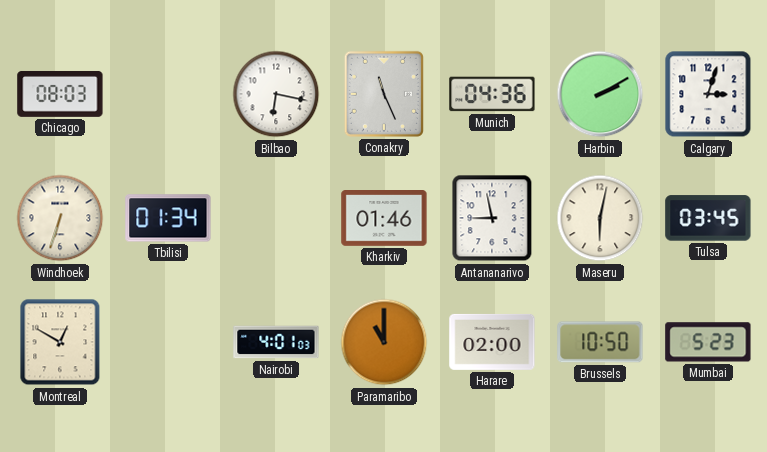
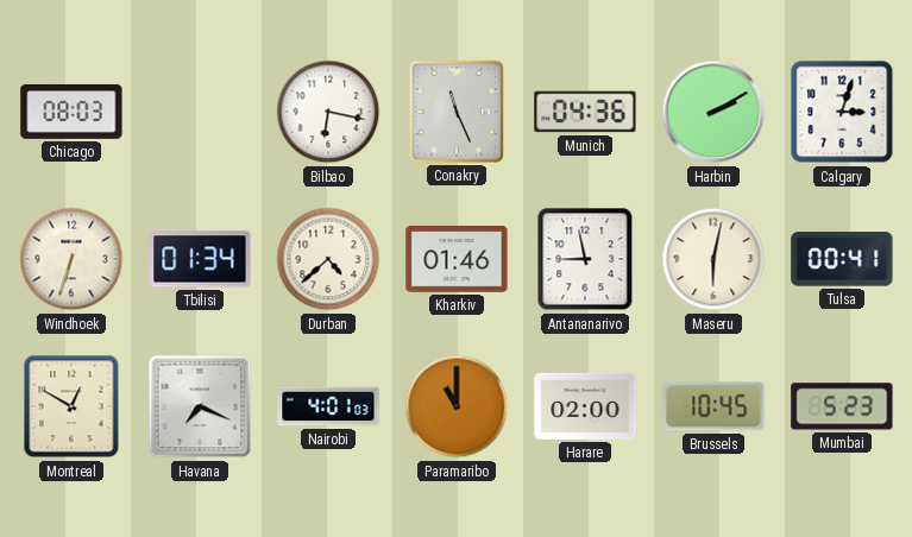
Durban: none -> 4:38
Tulsa: 03:45 -> 00:41
Havana: none -> 7:19
Brussels: 10:50 -> 10:45
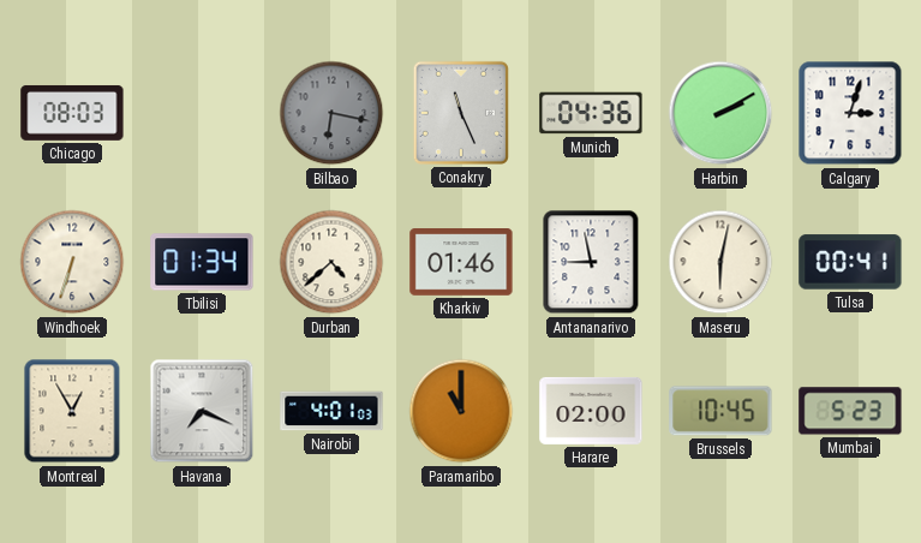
Bilbao dial: white -> grey
Montreal: 12:50 -> 12:55
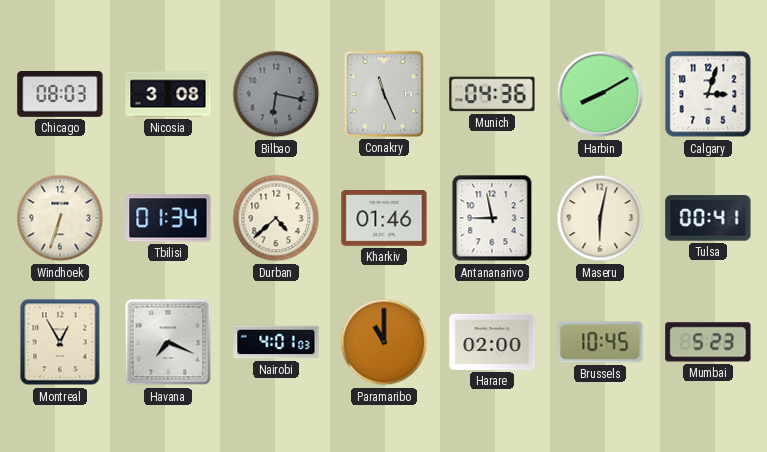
Nicosia: none -> 3:08
Harbin: 2:10 -> 8:10
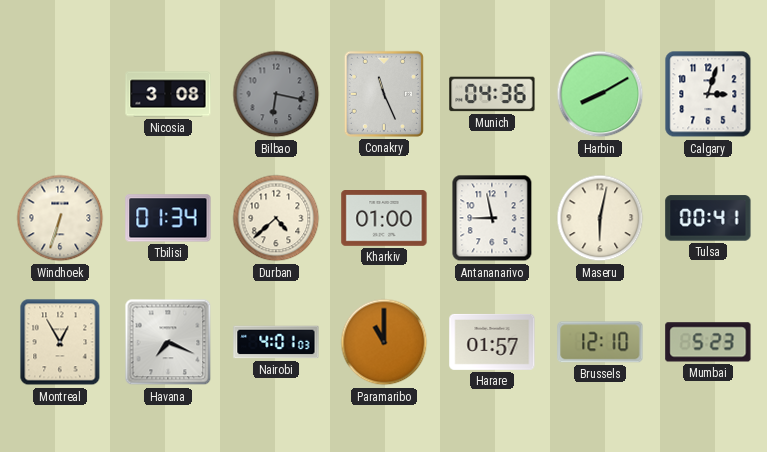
Chicago: 08:03 -> none
Kharkiv: 01:46 -> 01:00
Harare: 02:00 -> 01:57
Brussels: 10:45 -> 12:10
